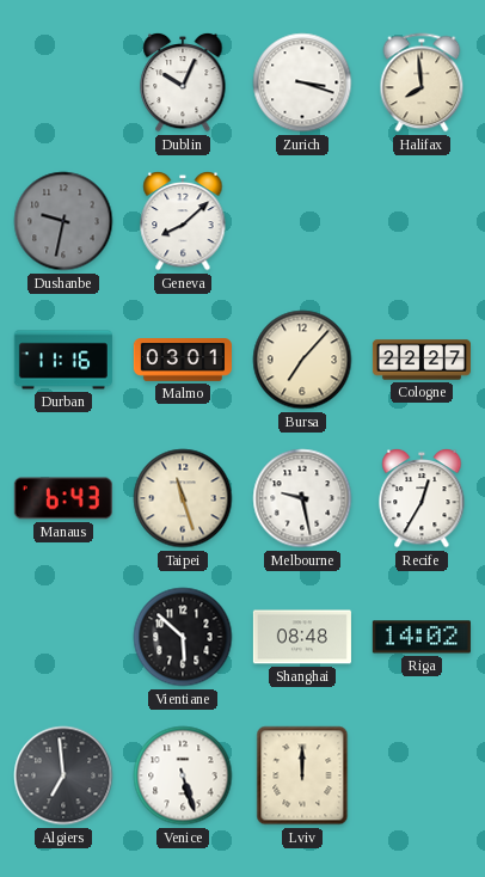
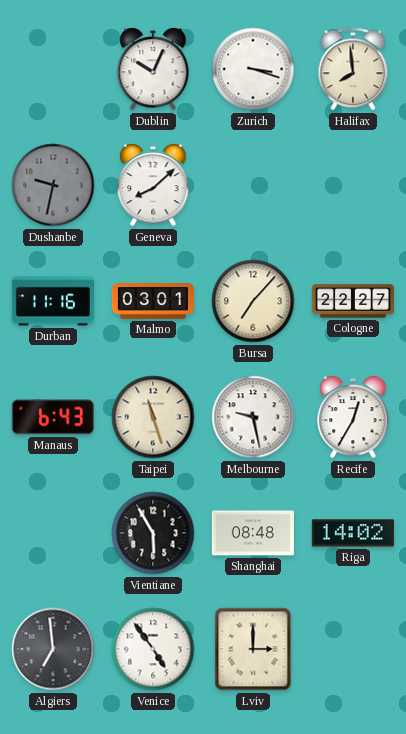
Vientiane: 5:52 -> 5:55
Venice: 5:27 -> 4:54
Lviv: 12:00 -> 3:00
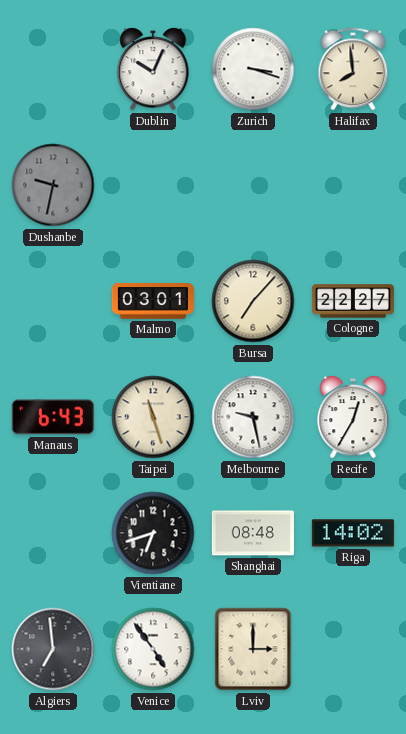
Geneva: 8:08 -> none
Durban: 11:16 -> none
Vientiane: 5:55 -> 6:42
